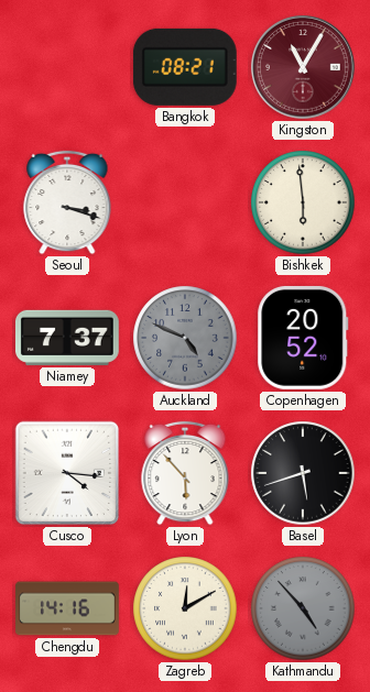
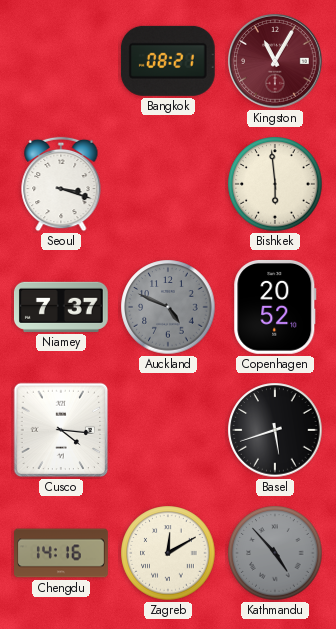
Lyon: 5:53 -> none
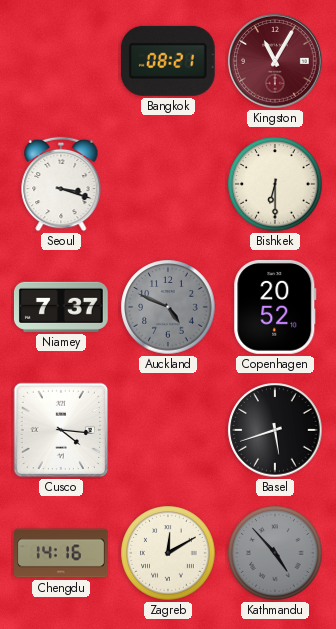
Bishkek: 5:59 -> 6:30
